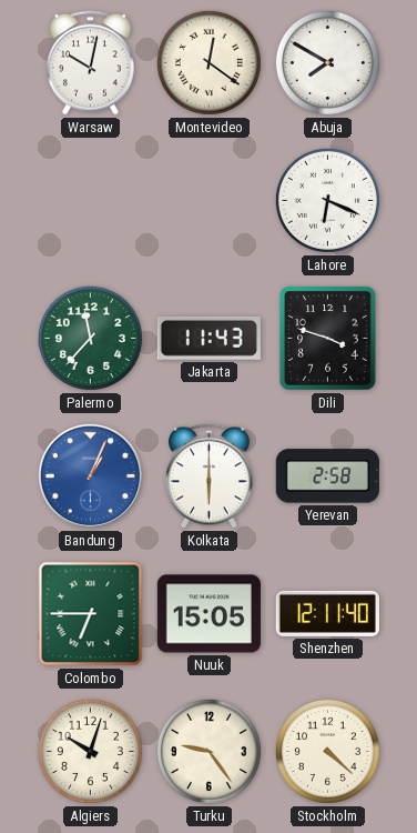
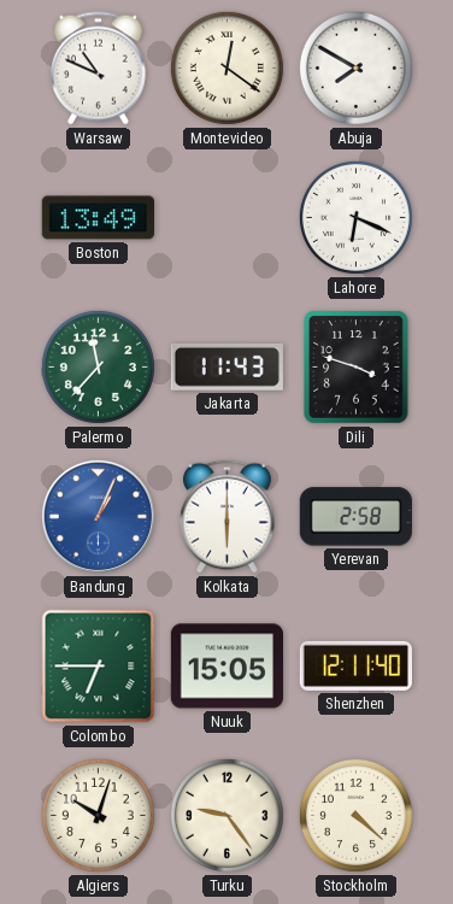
Warsaw: 10:02 -> 10:49
Boston: none -> 13:49
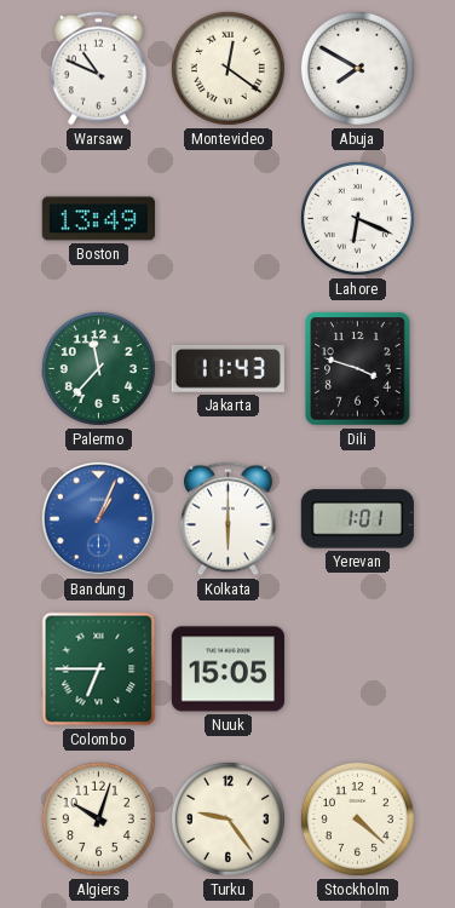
Yerevan: 2:58 -> 1:01
Shenzhen: 12:11 -> none
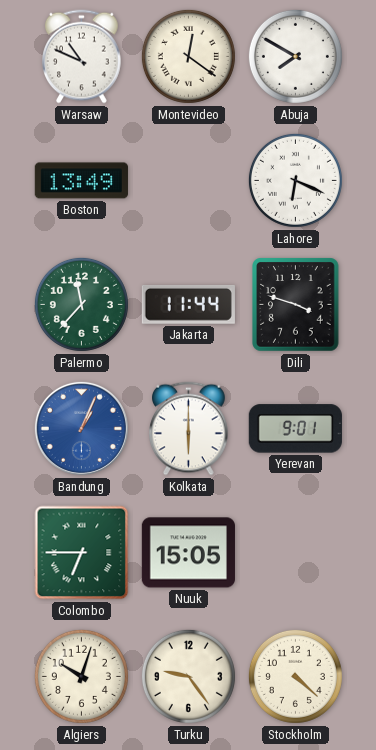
Jakarta: 11:43 -> 11:44
Yerevan: 1:01 -> 9:01
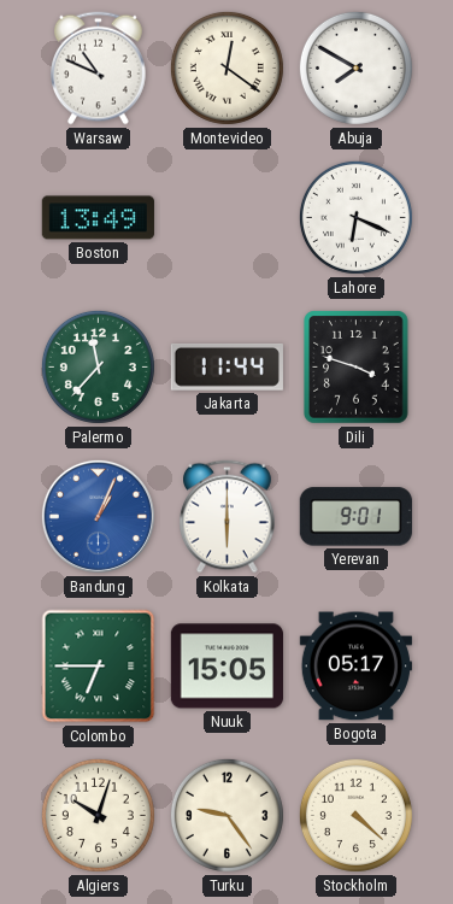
Bogota: none -> 05:17
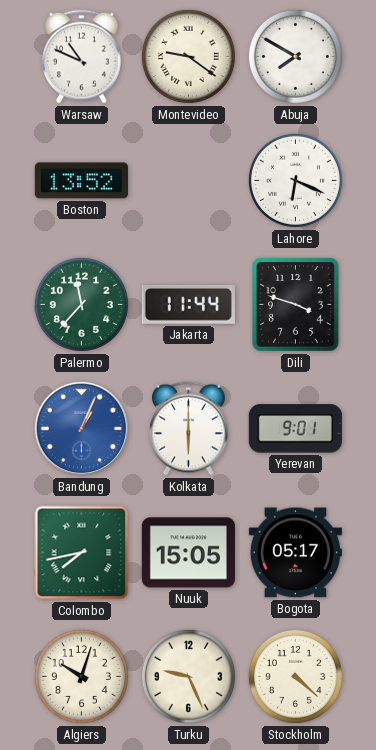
Montevideo: 12:21 -> 9:21
Boston: 13:49 -> 13:52
Colombo: 6:45 -> 7:43
Turku: 9:24 -> 9:26
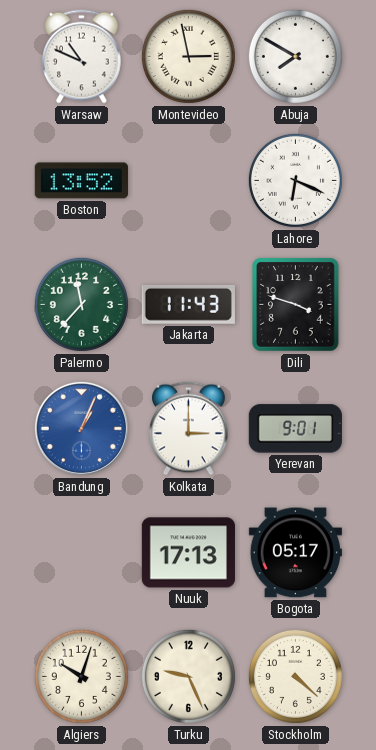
Montevideo: 9:21 -> 2:58
Jakarta: 11:44 -> 11:43
Kolkata: 6:00 -> 3:00
Colombo: 7:43 -> none
Nuuk: 15:05 -> 17:13
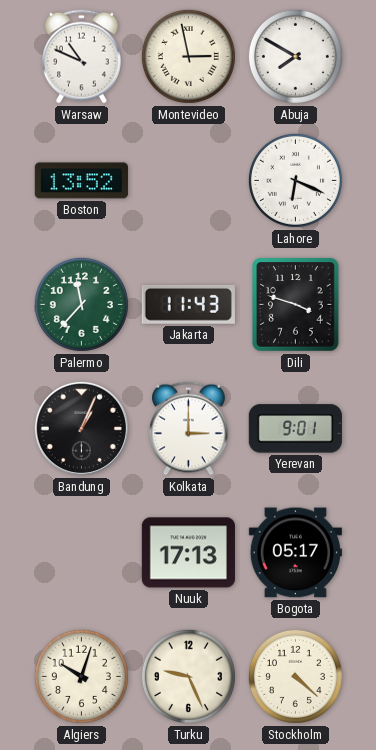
Bandung dial: blue -> black
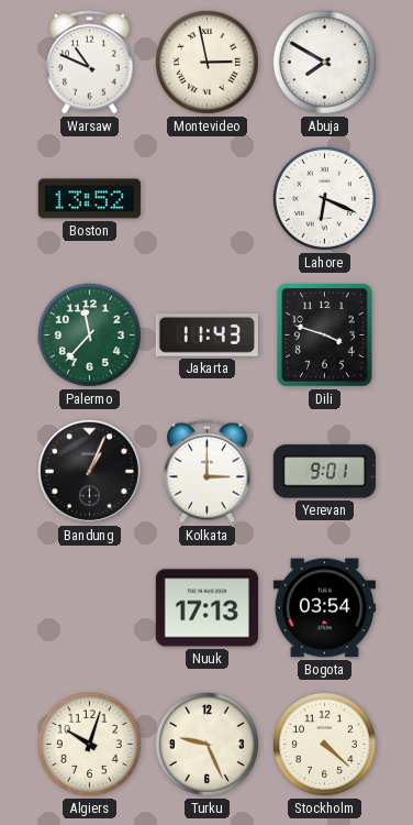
Bogota: 05:17 -> 03:54
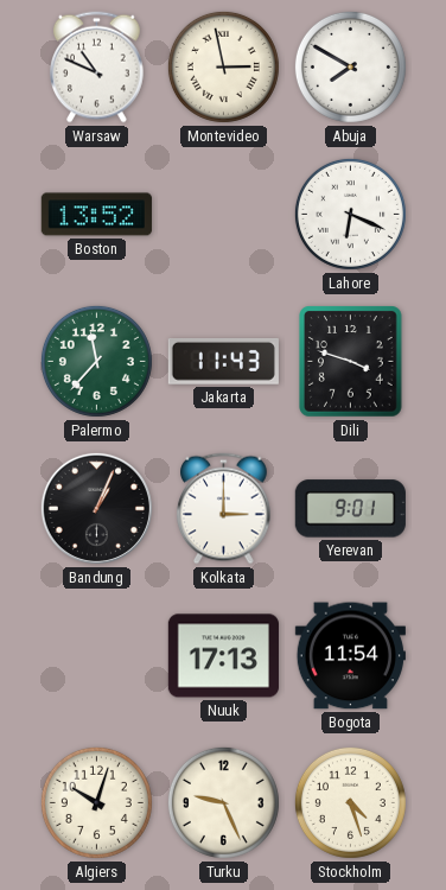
Bogota: 03:54 -> 11:54
Stockholm: 4:22 -> 4:27
